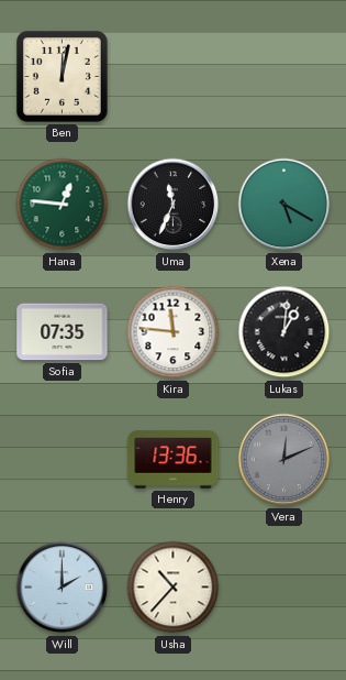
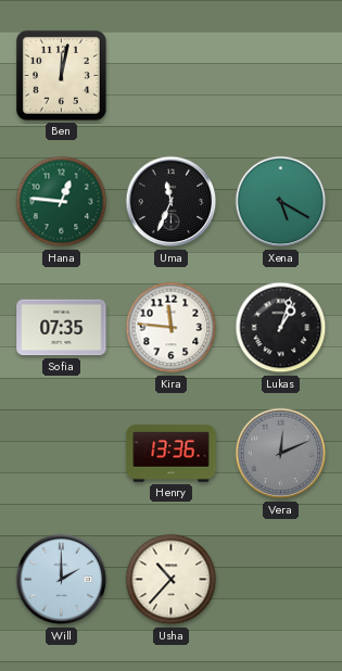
Lukas: 1:01 -> 1:03
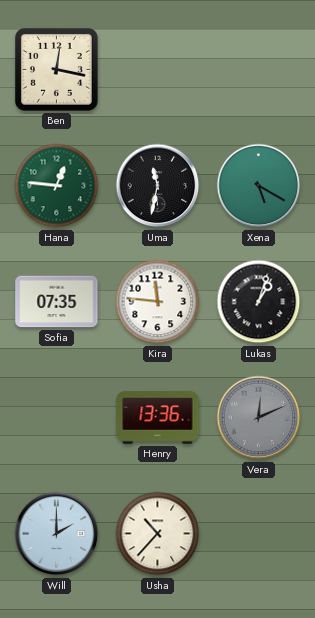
Ben: 12:02 -> 12:17
Uma: 11:34 -> 11:32
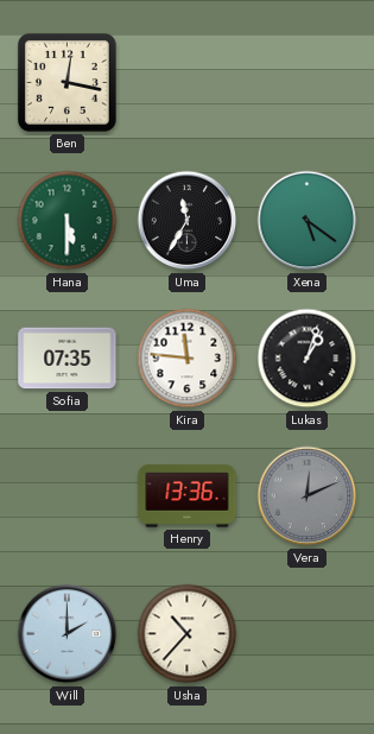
Hana: 12:46 -> 5:30
Uma: 11:32 -> 11:35
Xena: 5:20 -> 5:21
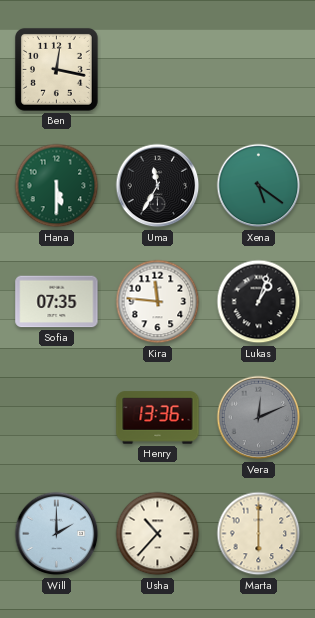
Marta: none -> 6:00
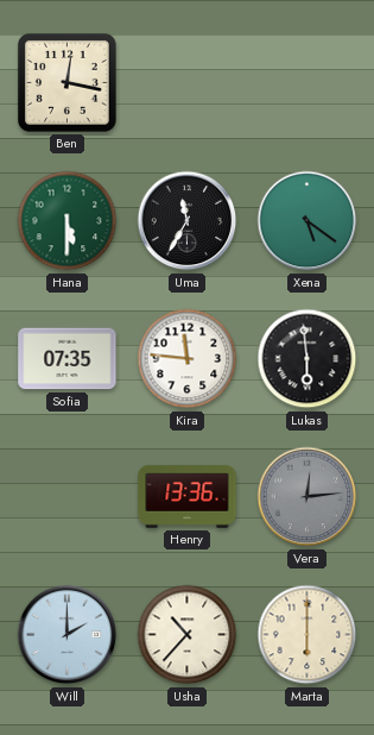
Lukas: 1:03 -> 5:59
Vera: 12:11 -> 12:14
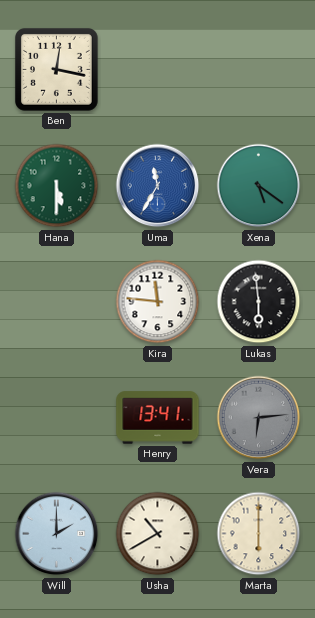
Uma dial: black -> blue
Sofia: 07:35 -> none
Henry: 13:36 -> 13:41
Vera: 12:14 -> 6:14
Usha: 10:37 -> 10:40
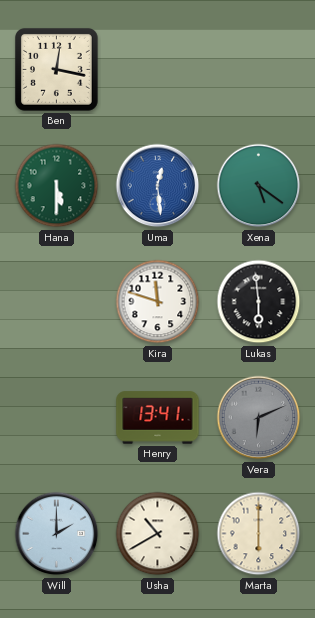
Uma: 11:35 -> 12:29
Kira: 11:46 -> 11:48
Vera: 6:14 -> 6:11
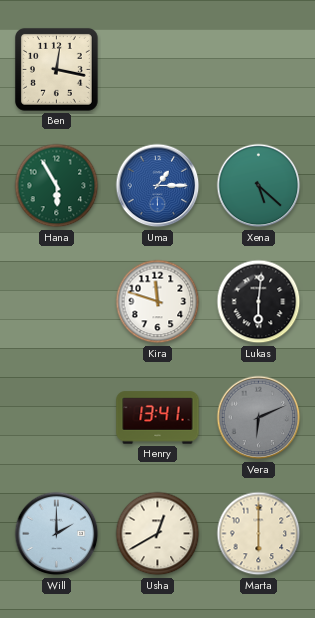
Hana: 5:30 -> 5:55
Uma: 12:29 -> 1:15
Xena: 5:21 -> 5:22
Lukas: 5:59 -> 6:01
Usha: 10:40 -> 12:40
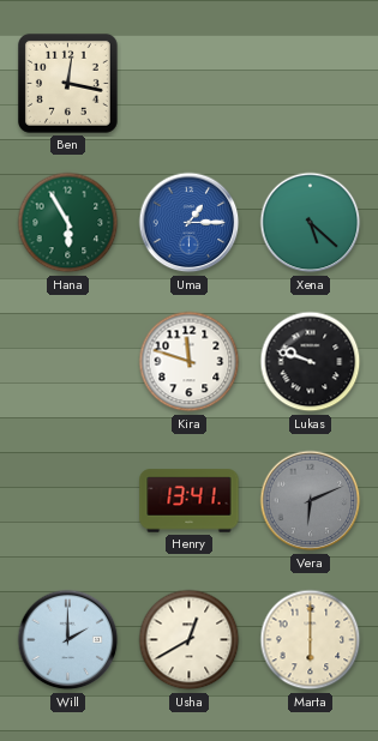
Lukas: 6:01 -> 9:48
